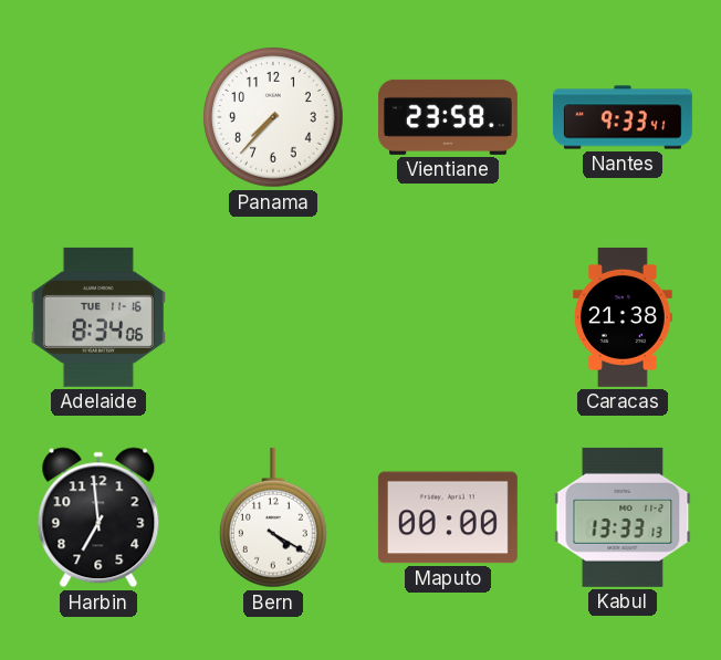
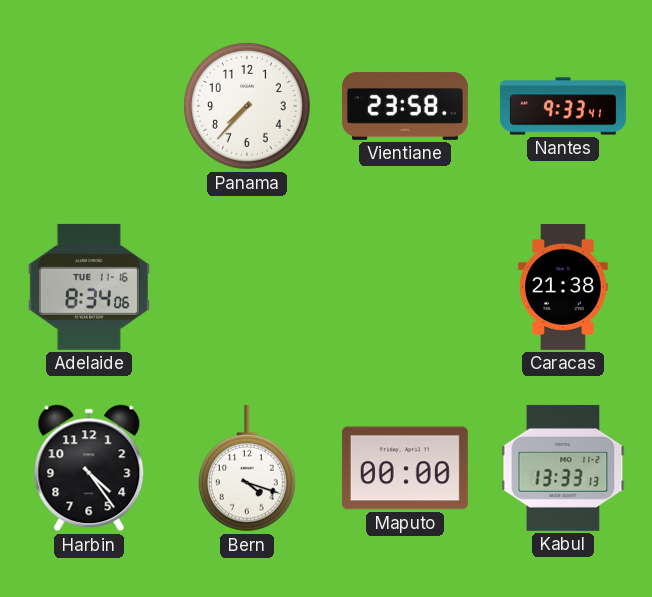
Harbin: 6:59 -> 4:24
Bern: 4:20 -> 4:18
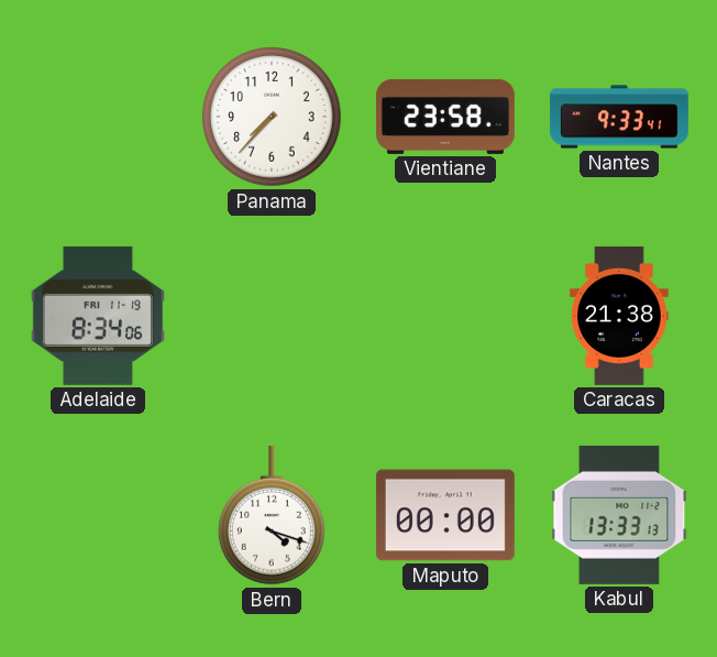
Adelaide date: TUE 11-16 -> FRI 11-19
Harbin: 4:24 -> none
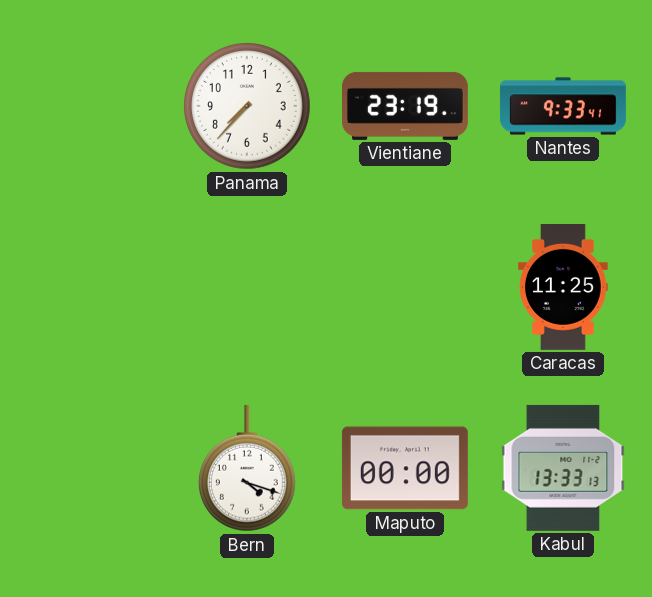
Vientiane: 23:58 -> 23:19
Adelaide: 8:34 -> none
Caracas: 21:38 -> 11:25
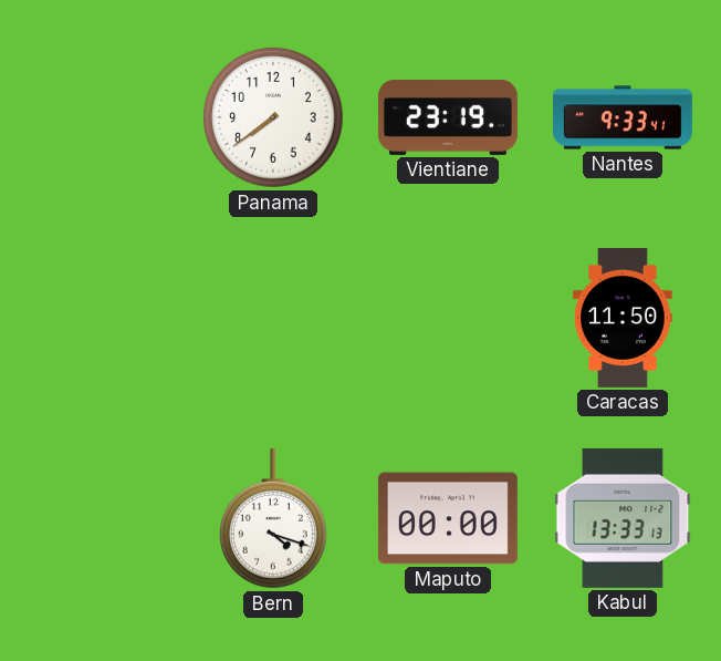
Panama: 7:37 -> 7:39
Caracas: 11:25 -> 11:50
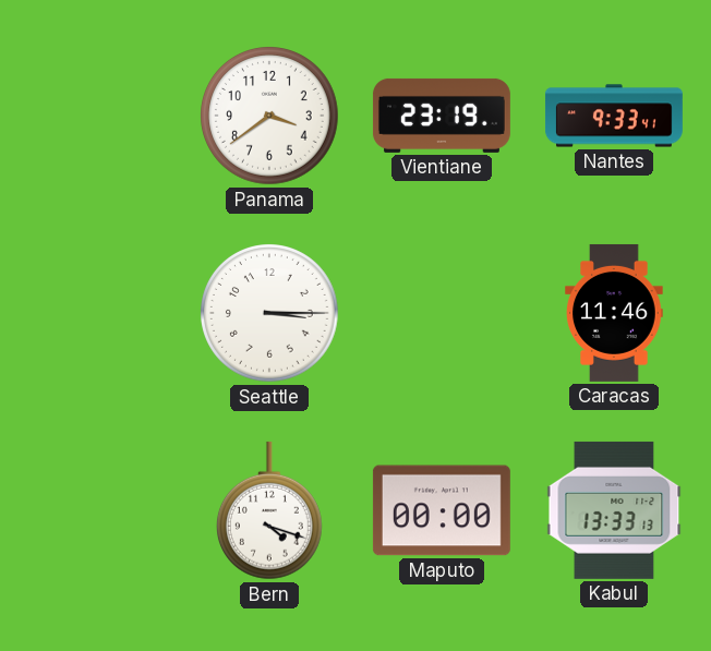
Panama: 7:39 -> 3:39
Seattle: none -> 3:15
Caracas: 11:50 -> 11:46
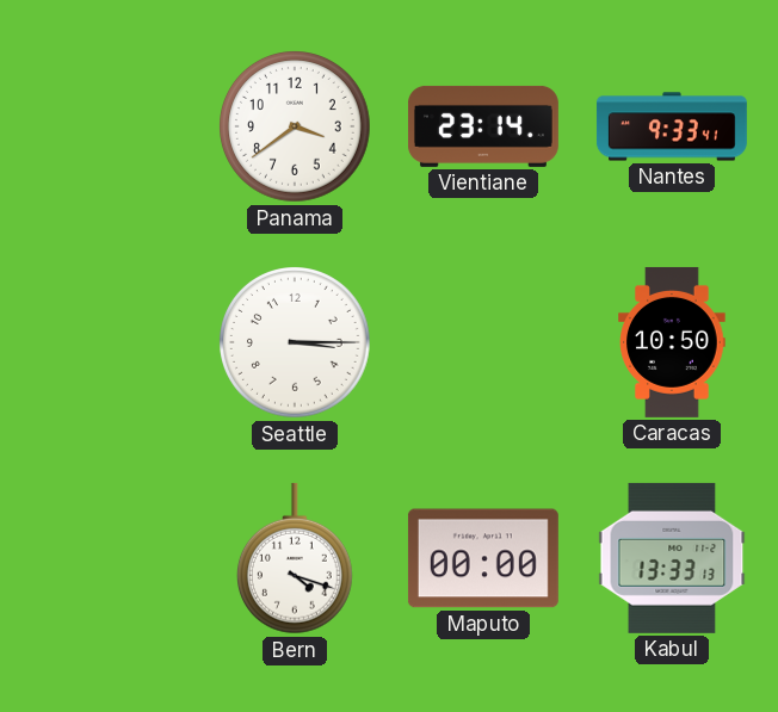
Vientiane: 23:19 -> 23:14
Caracas: 11:46 -> 10:50
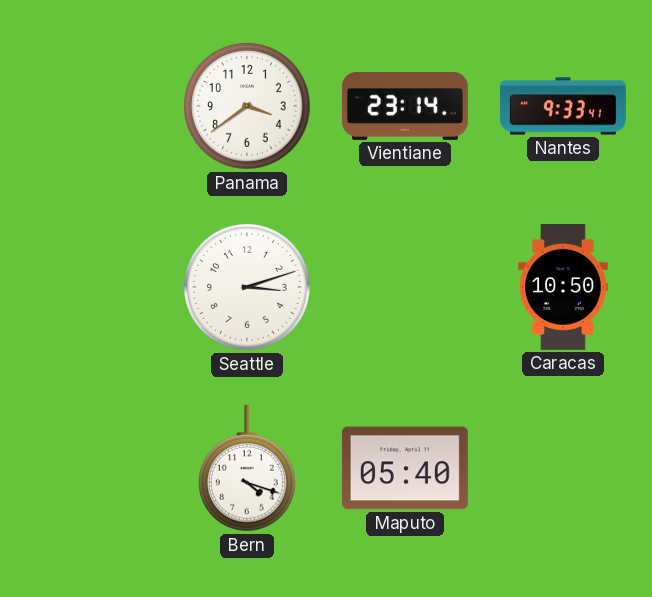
Seattle: 3:15 -> 3:12
Maputo: 00:00 -> 05:40
Kabul: 13:33 -> none
